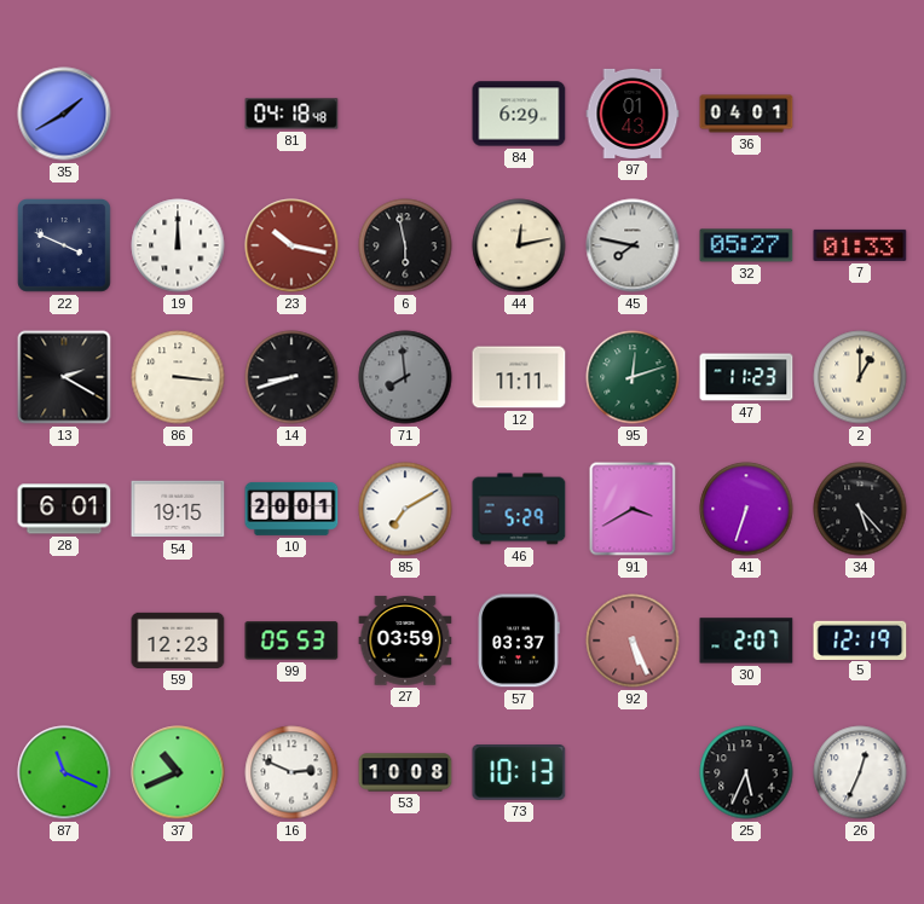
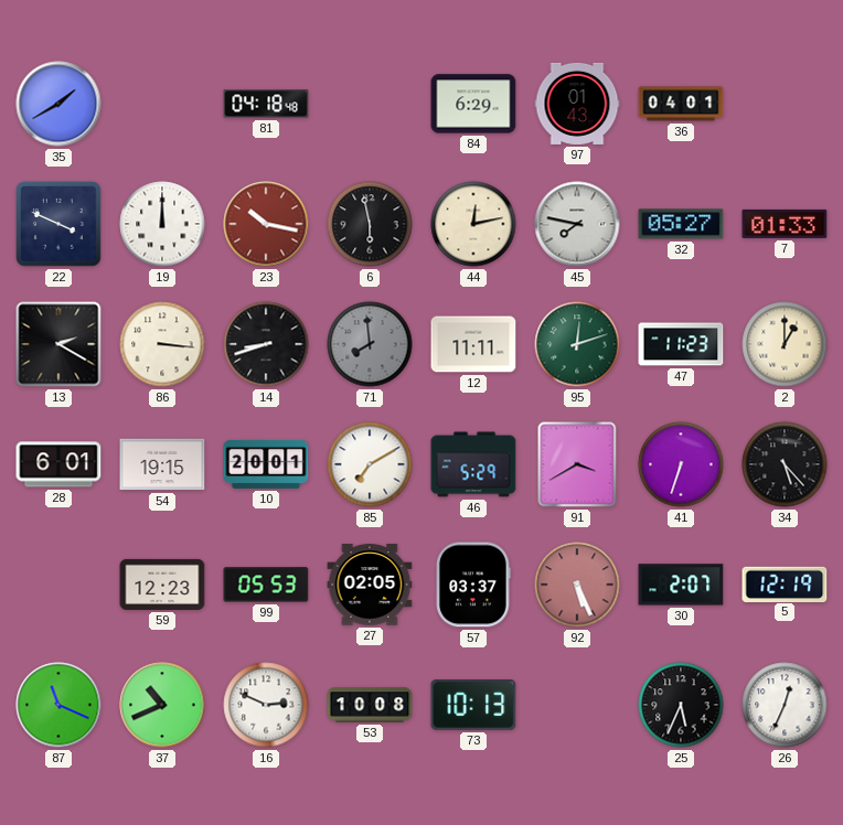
27: 03:59 -> 02:05
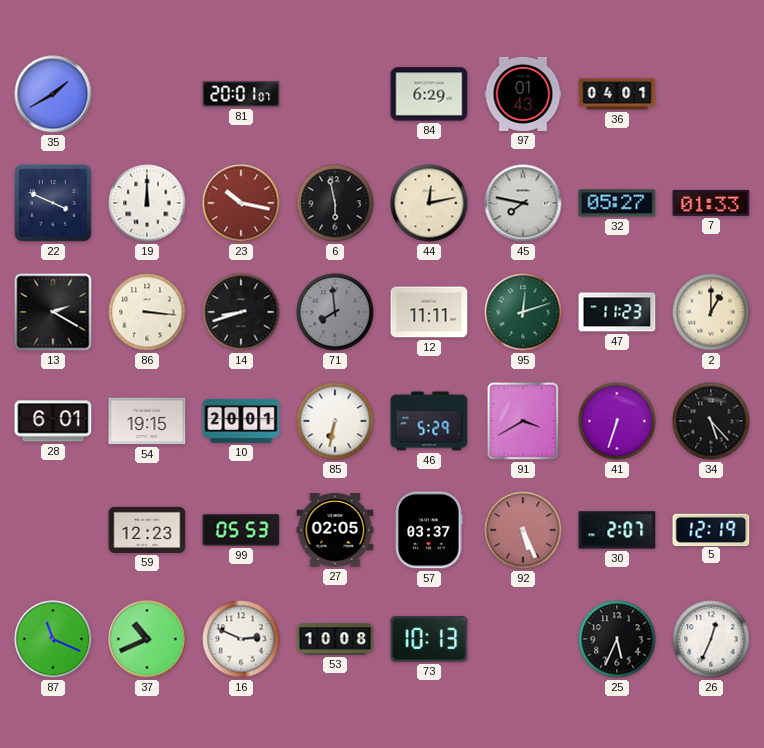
81: 04:18 -> 20:01
85: 7:10 -> 6:32
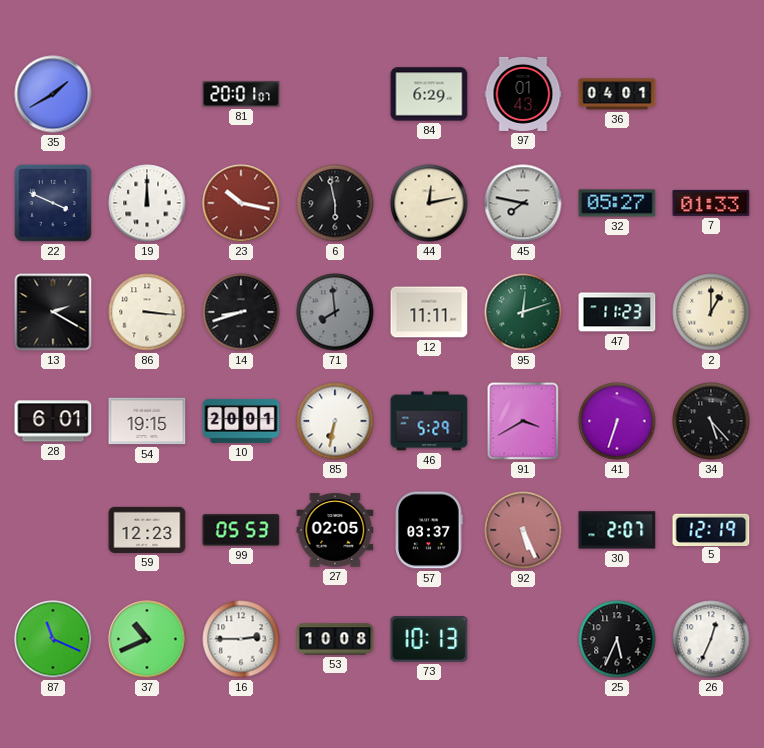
16: 2:49 -> 2:45
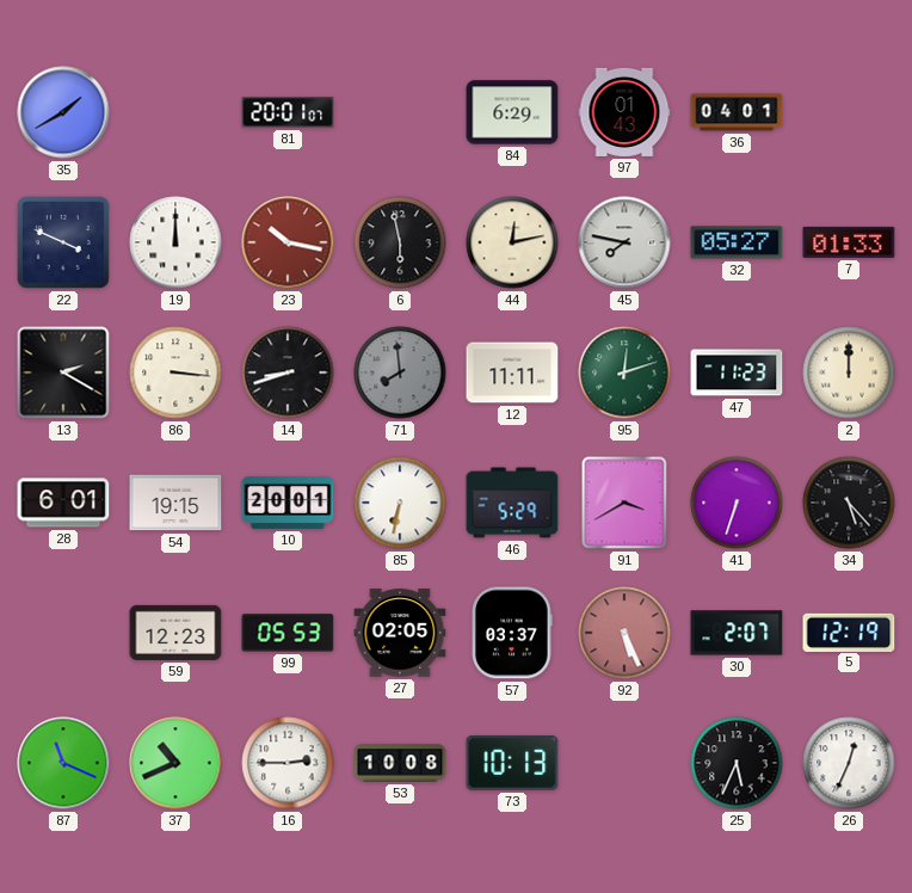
2: 1:00 -> 12:00
